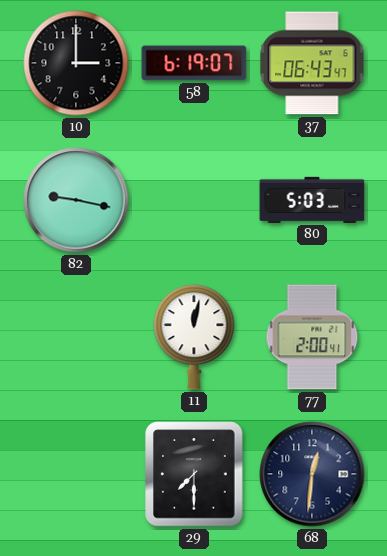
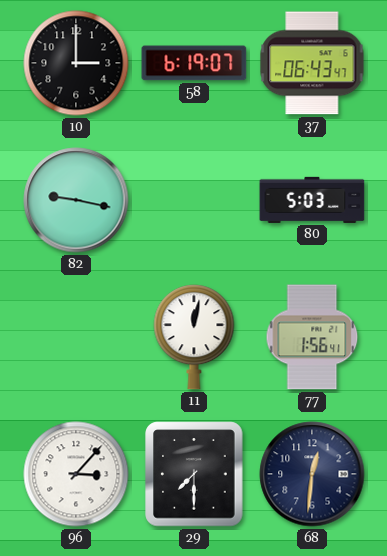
77: 2:00 -> 1:56
96: none -> 3:07
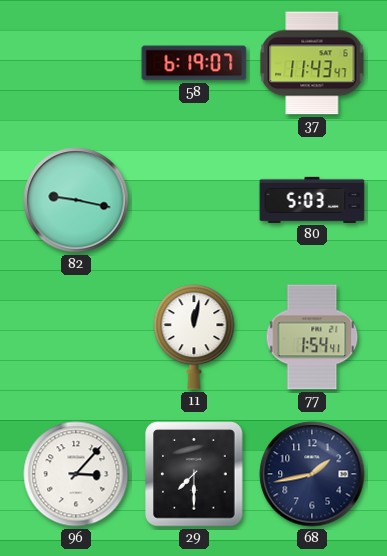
10: 3:00 -> none
37: 06:43 -> 11:43
77: 1:56 -> 1:54
68: 12:31 -> 1:43
